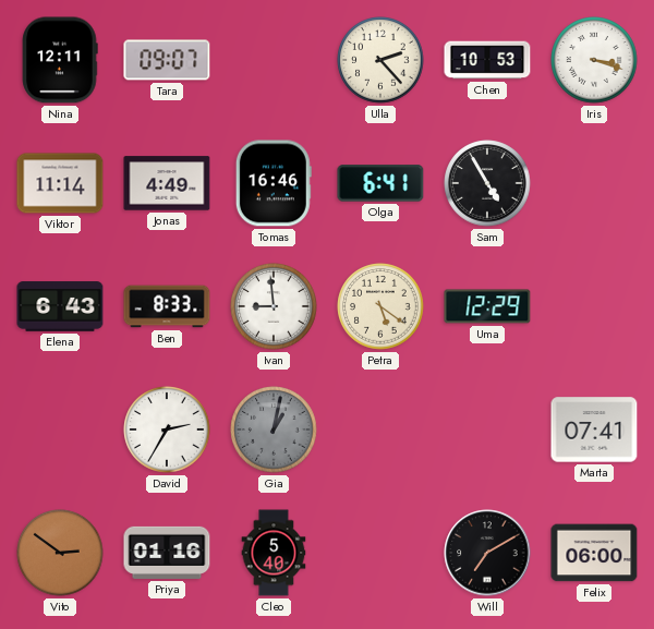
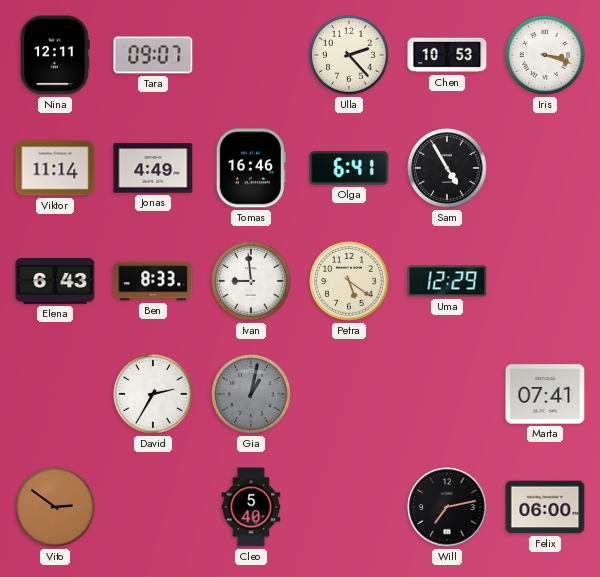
Priya: 01:16 -> none
Will: 7:10 -> 7:13
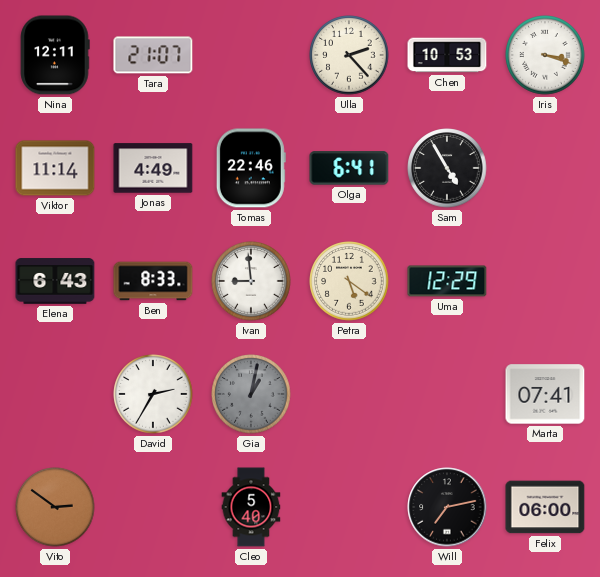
Tara: 09:07 -> 21:07
Tomas: 16:46 -> 22:46
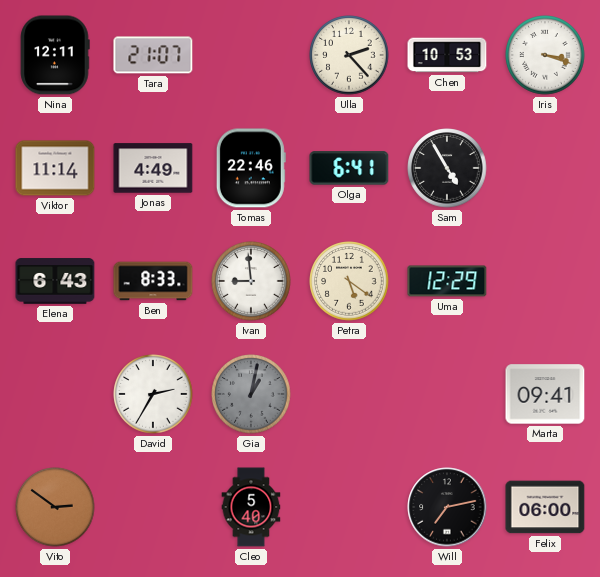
Marta: 07:41 -> 09:41
